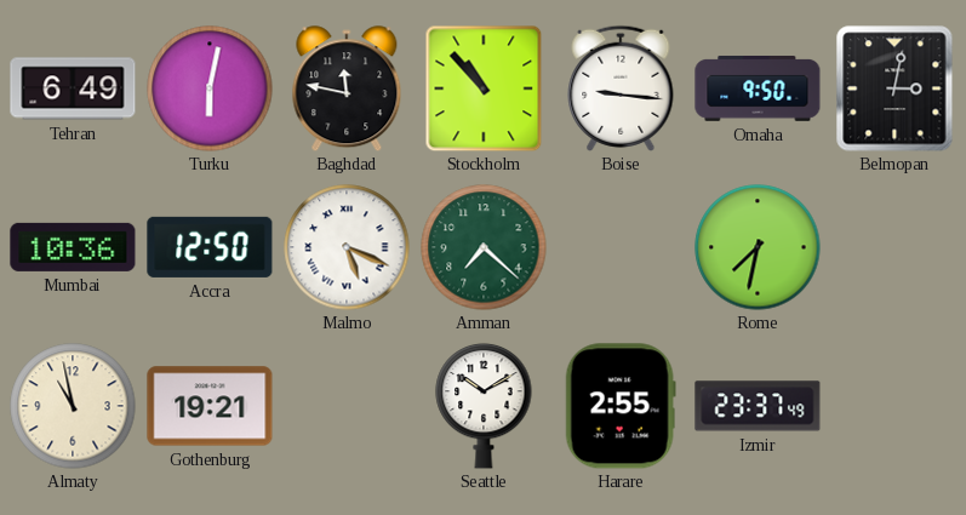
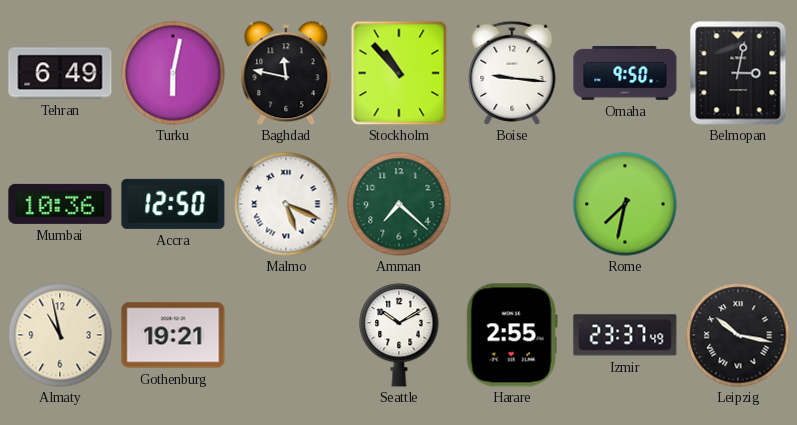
Leipzig: none -> 10:17
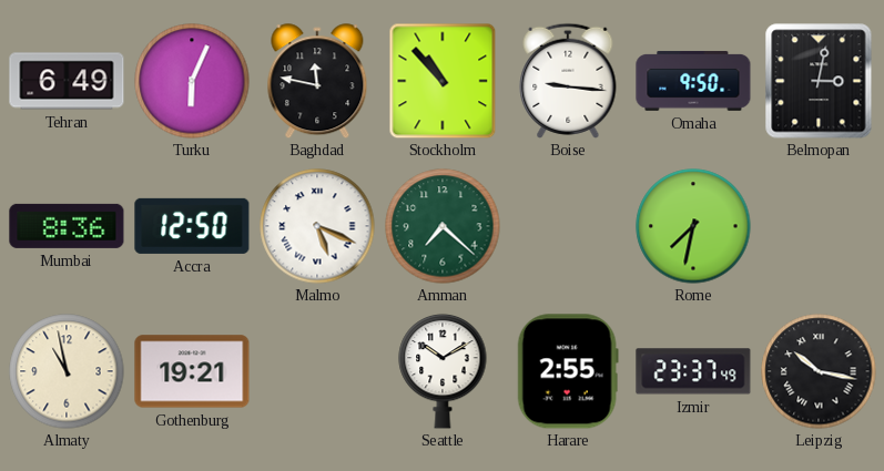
Turku: 6:02 -> 6:04
Mumbai: 10:36 -> 8:36
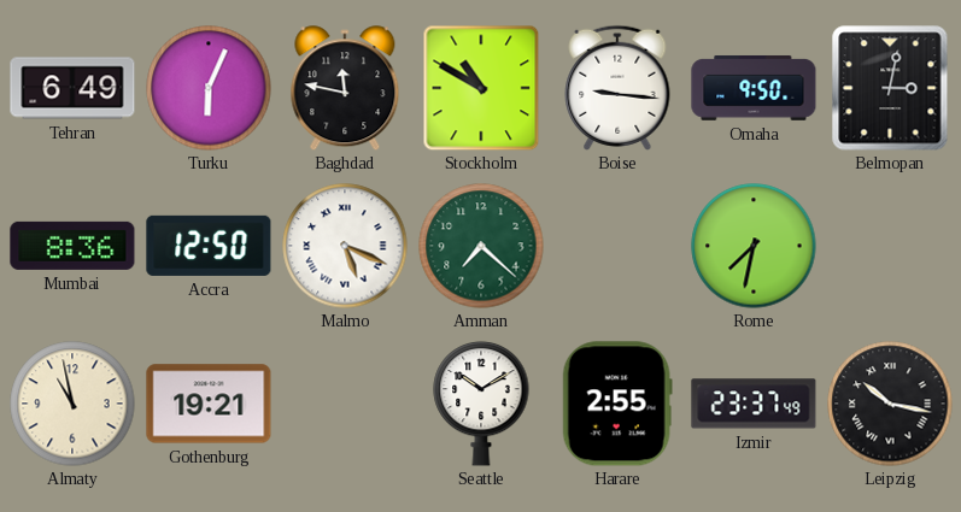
Stockholm: 10:53 -> 10:50
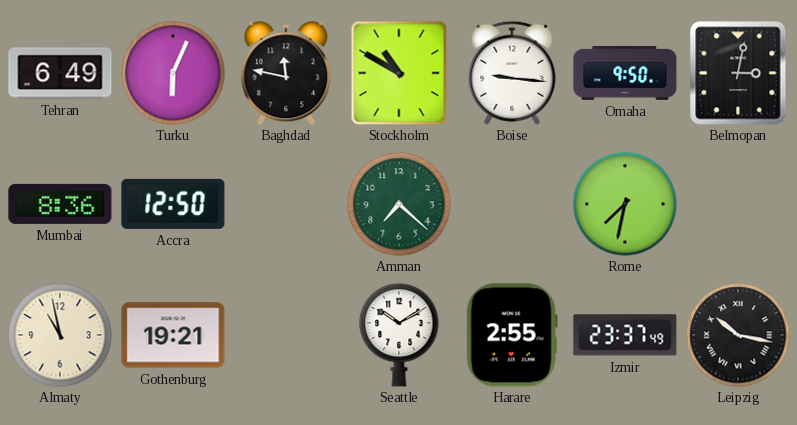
Malmo: 5:19 -> none
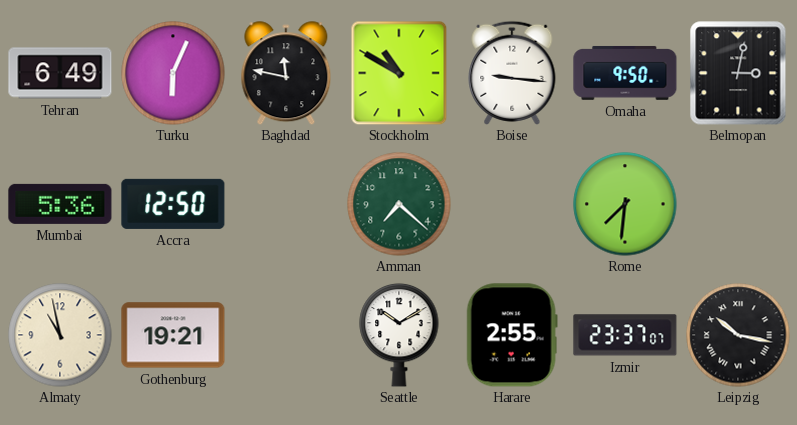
Mumbai: 8:36 -> 5:36
Rome: 7:32 -> 7:31
Izmir: 23:37:49 -> 23:37:07
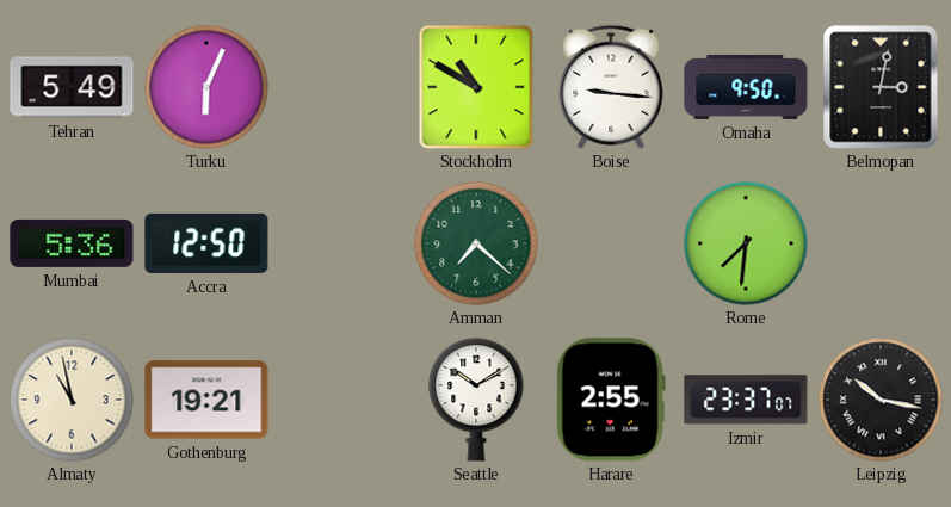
Tehran: 6:49 -> 5:49
Baghdad: 11:47 -> none
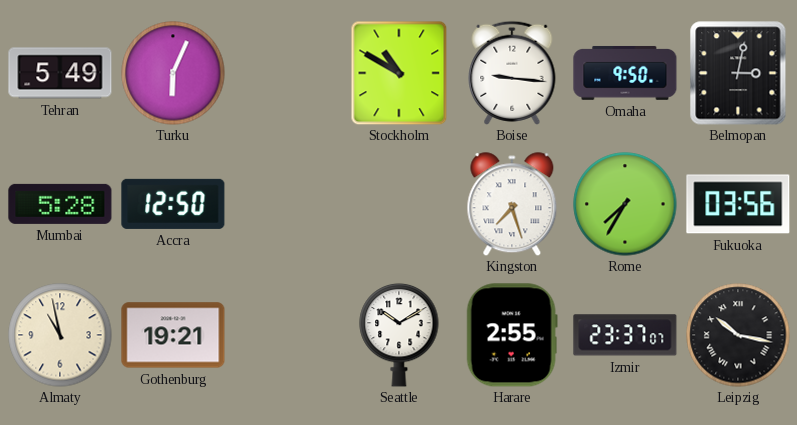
Mumbai: 5:36 -> 5:28
Amman: 7:22 -> none
Kingston: none -> 7:27
Rome: 7:31 -> 7:35
Fukuoka: none -> 03:56
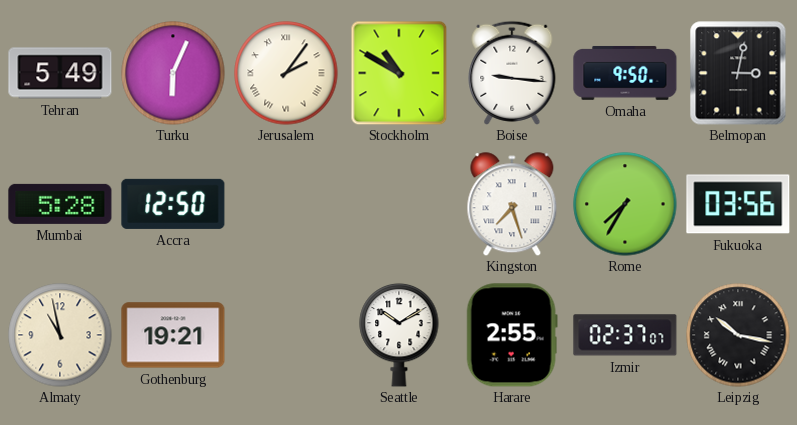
Jerusalem: none -> 2:06
Izmir: 23:37 -> 02:37
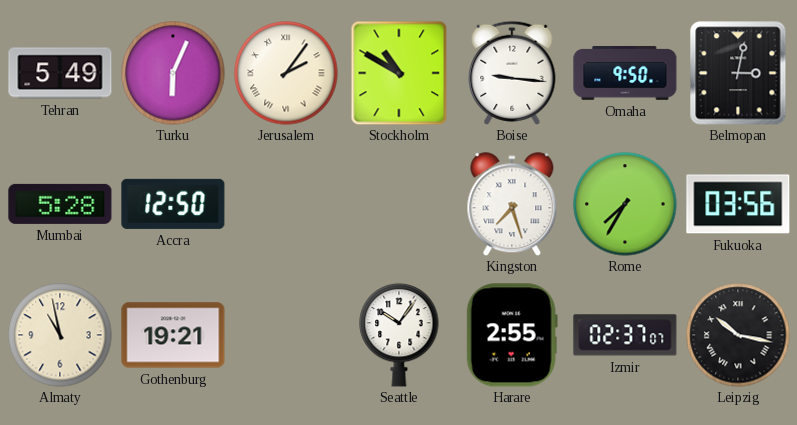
Seattle: 10:10 -> 10:06
